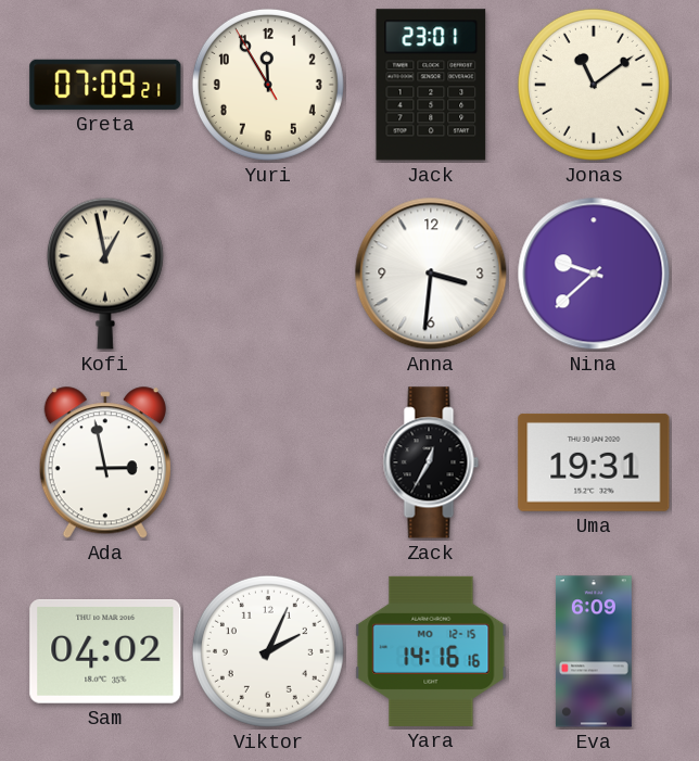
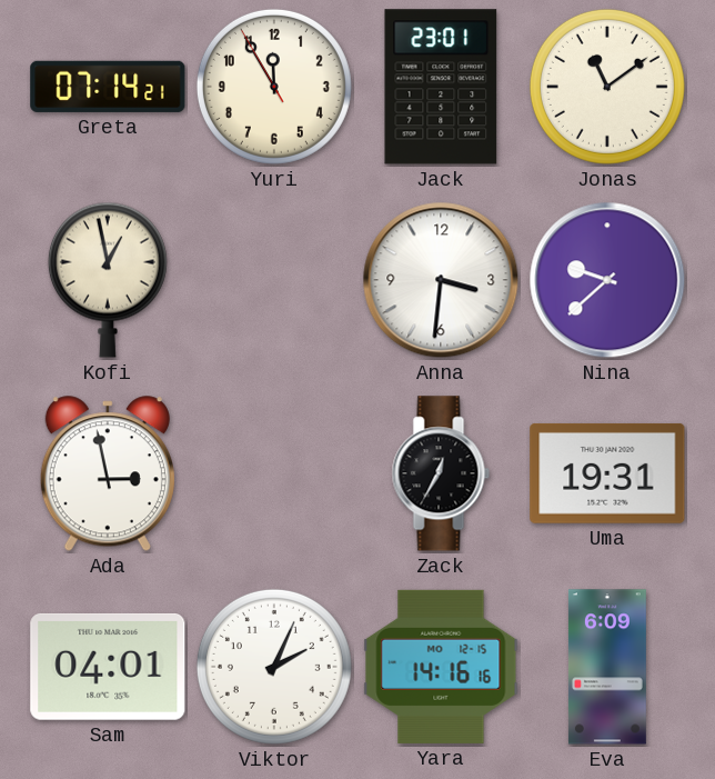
Greta: 07:09 -> 07:14
Sam: 04:02 -> 04:01
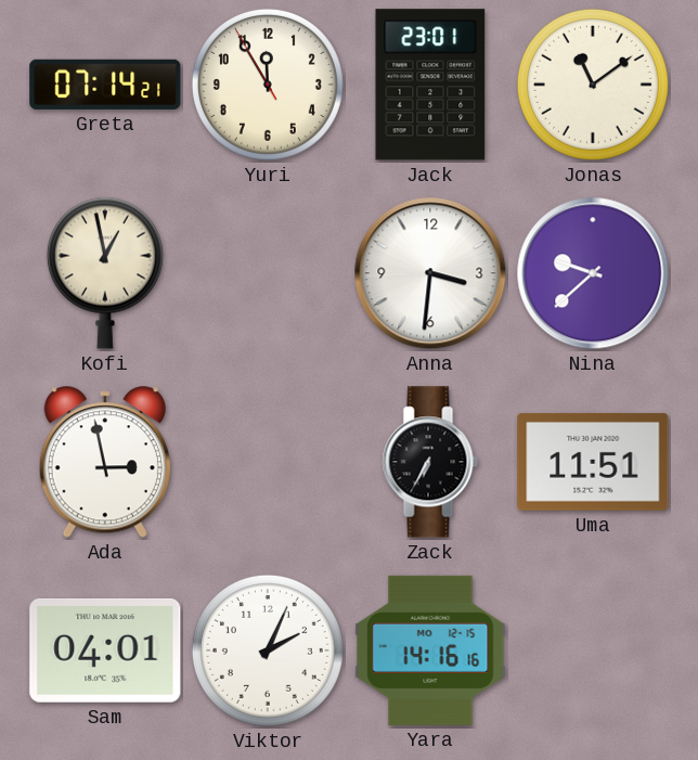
Zack: 12:35 -> 6:35
Uma: 19:31 -> 11:51
Eva: 6:09 -> none
